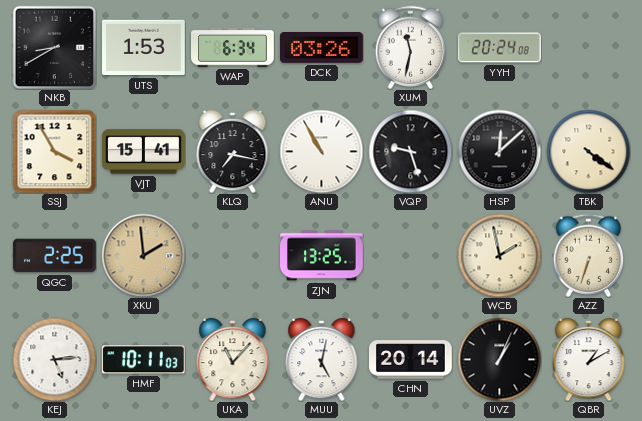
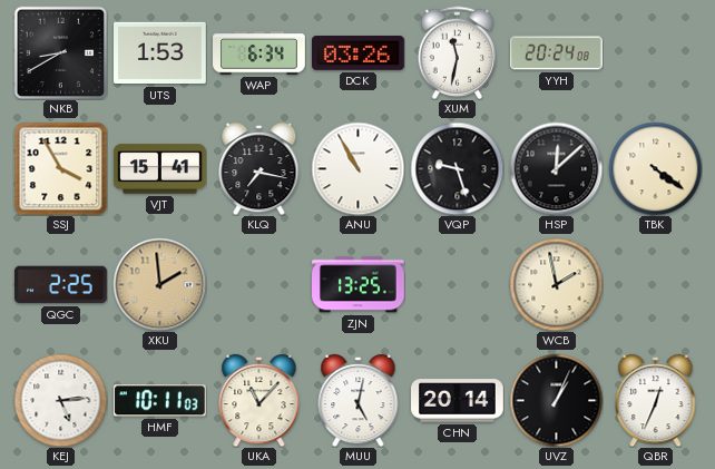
AZZ: 6:33 -> none
QBR: 1:10 -> 12:34
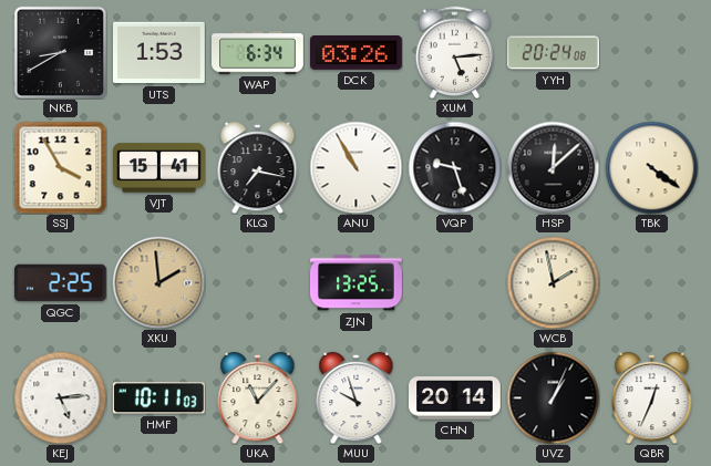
XUM: 11:32 -> 5:14
MUU: 5:02 -> 9:57
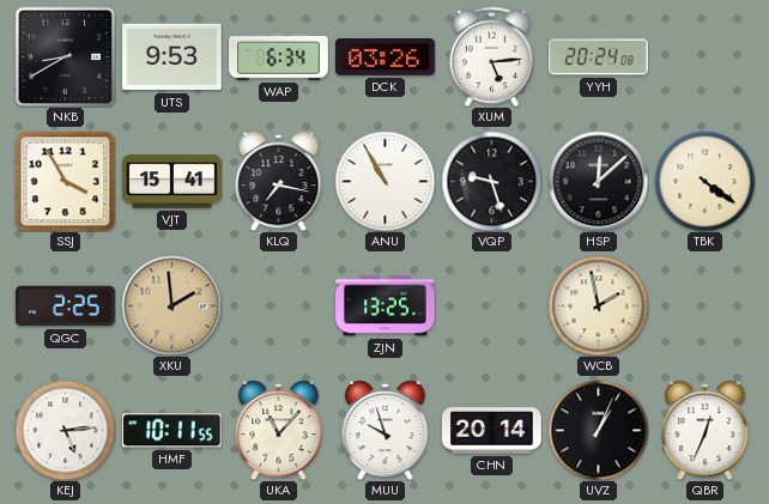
UTS: 1:53 -> 9:53
HMF: 10:11:03 -> 10:11:55
